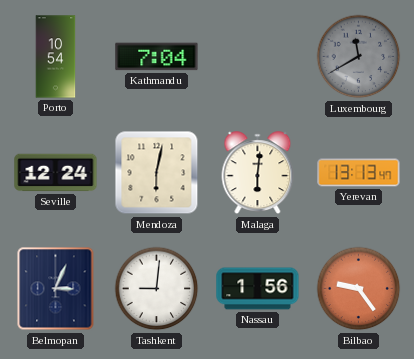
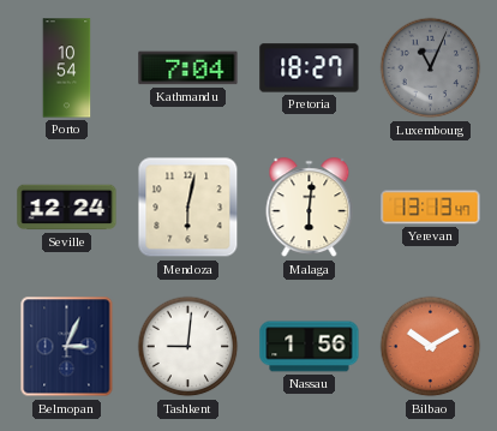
Pretoria: none -> 18:27
Luxembourg: 11:40 -> 11:04
Bilbao: 9:24 -> 10:10
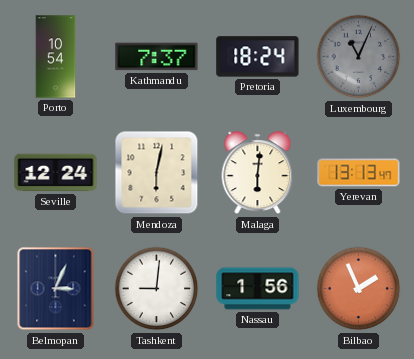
Kathmandu: 7:04 -> 7:37
Pretoria: 18:27 -> 18:24
Bilbao: 10:10 -> 1:56
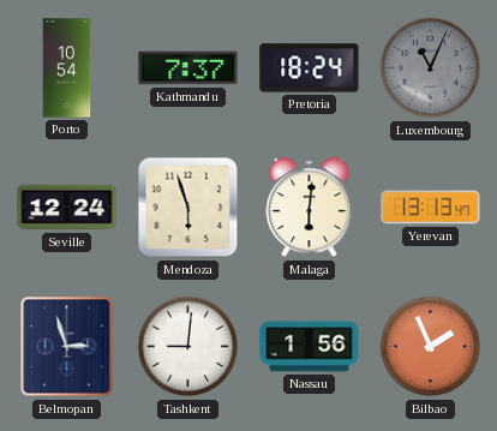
Mendoza: 6:02 -> 5:57
Belmopan: 3:04 -> 2:57
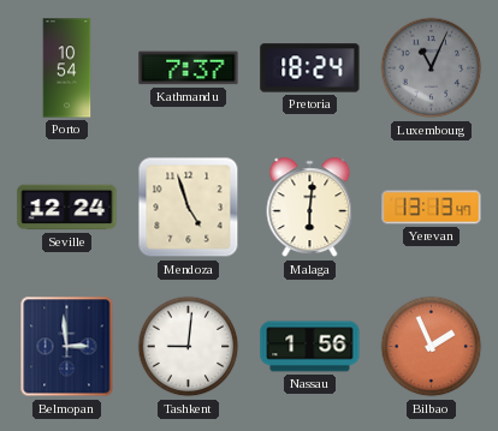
Mendoza: 5:57 -> 4:57
Belmopan: 2:57 -> 2:59
